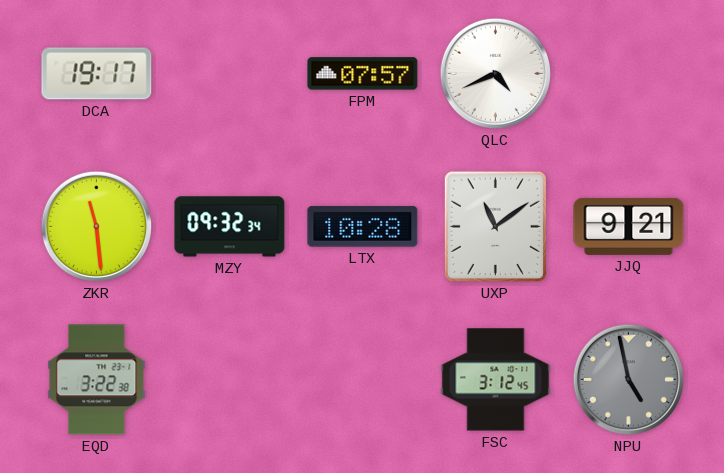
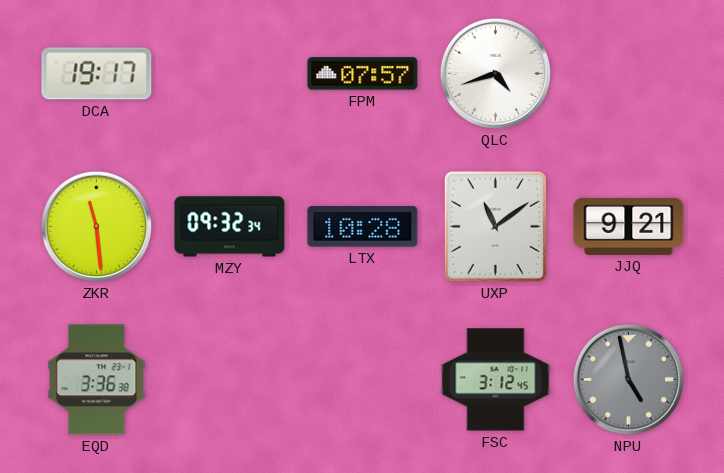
QLC: 4:41 -> 4:42
EQD: 3:22 -> 3:36
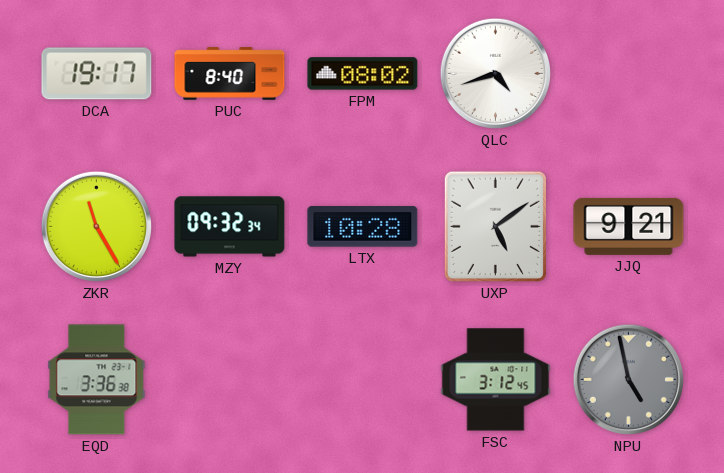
PUC: none -> 8:40
FPM: 07:57 -> 08:02
ZKR: 11:29 -> 11:25
UXP: 11:09 -> 5:09
